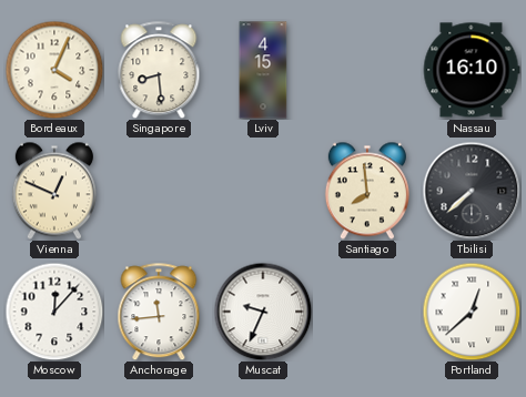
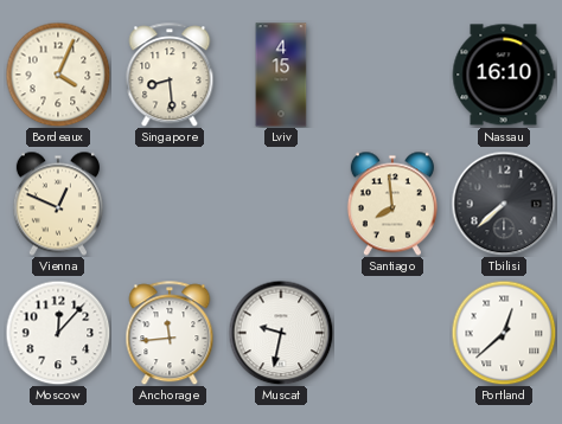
Muscat: 9:34 -> 9:32
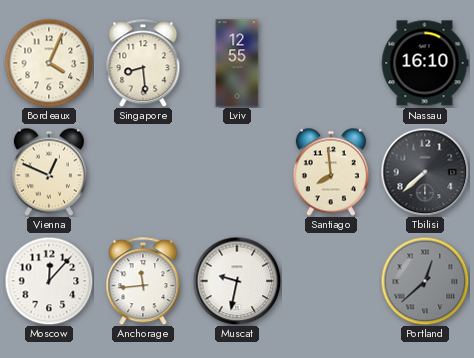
Lviv: 4:15 -> 12:55
Portland dial: white -> grey
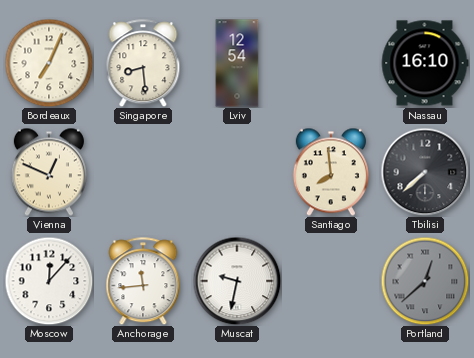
Bordeaux: 4:04 -> 7:04
Lviv: 12:55 -> 12:54
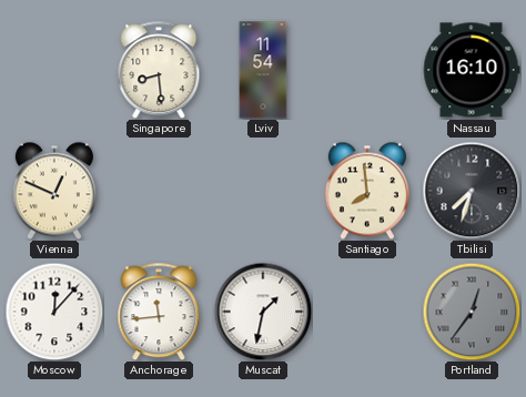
Bordeaux: 7:04 -> none
Lviv: 12:54 -> 11:54
Tbilisi: 7:38 -> 7:33
Muscat: 9:32 -> 1:32
Portland: 12:38 -> 12:36
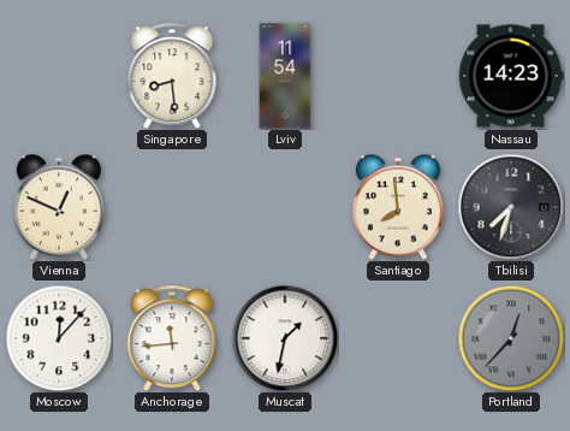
Nassau: 16:10 -> 14:23
Portland: 12:36 -> 12:37
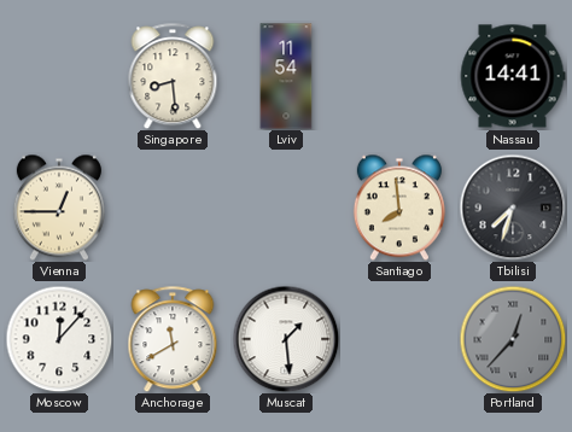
Nassau: 14:23 -> 14:41
Vienna: 12:49 -> 12:45
Anchorage: 11:44 -> 11:40
Muscat: 1:32 -> 1:29
